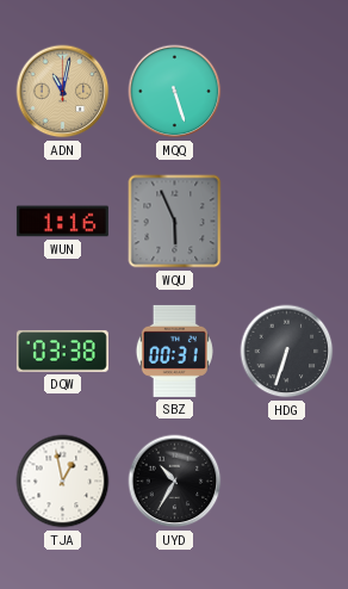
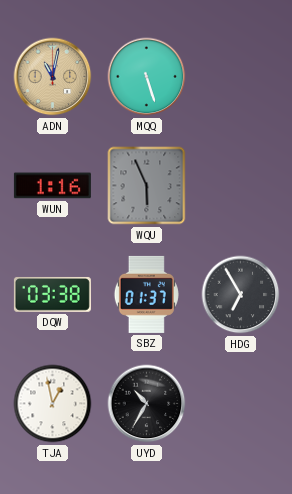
SBZ: 00:31 -> 01:37
HDG: 6:33 -> 6:55
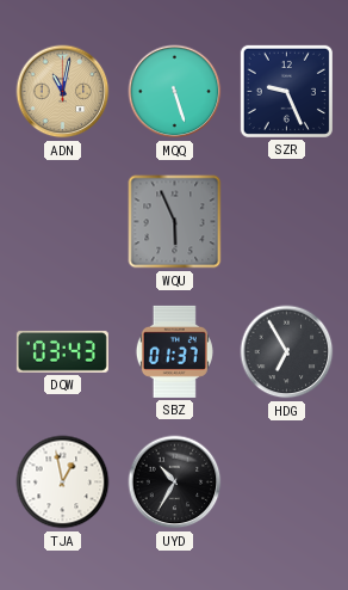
SZR: none -> 9:26
WUN: 1:16 -> none
DQW: 03:38 -> 03:43
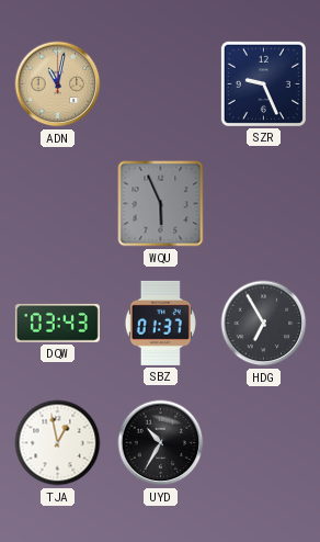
MQQ: 5:27 -> none
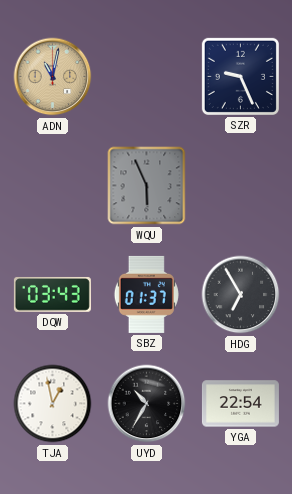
YGA: none -> 22:54
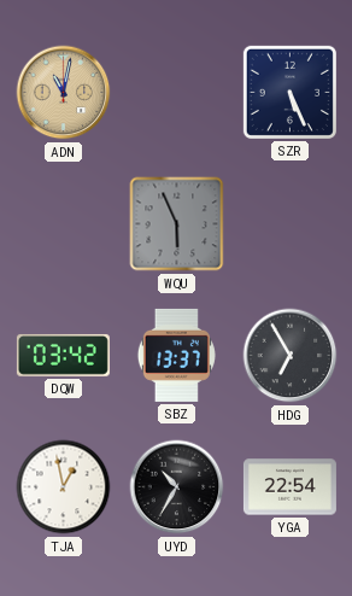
SZR: 9:26 -> 5:26
DQW: 03:43 -> 03:42
SBZ: 01:37 -> 13:37
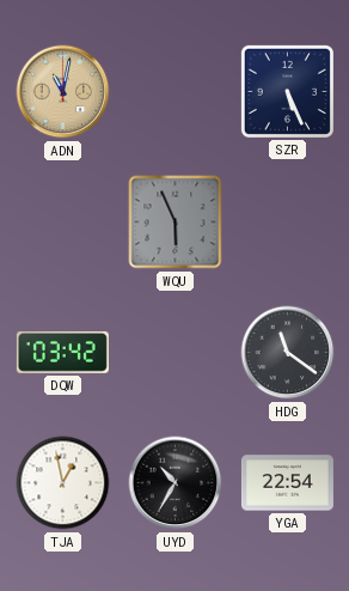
SBZ: 13:37 -> none
HDG: 6:55 -> 11:21
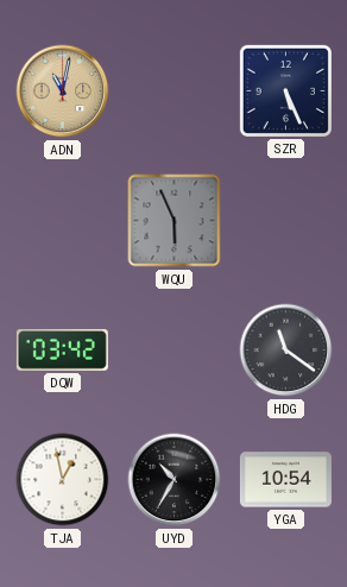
YGA: 22:54 -> 10:54
